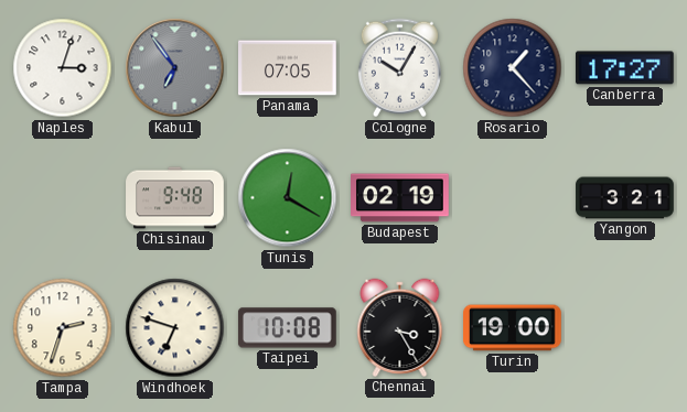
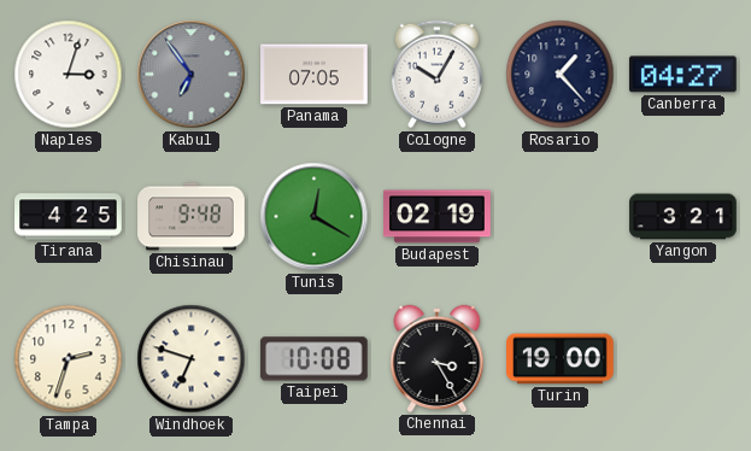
Canberra: 17:27 -> 04:27
Tirana: none -> 4:25
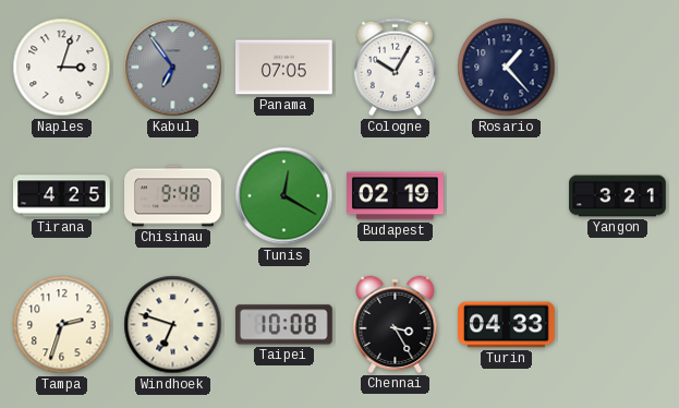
Canberra: 04:27 -> none
Turin: 19:00 -> 04:33
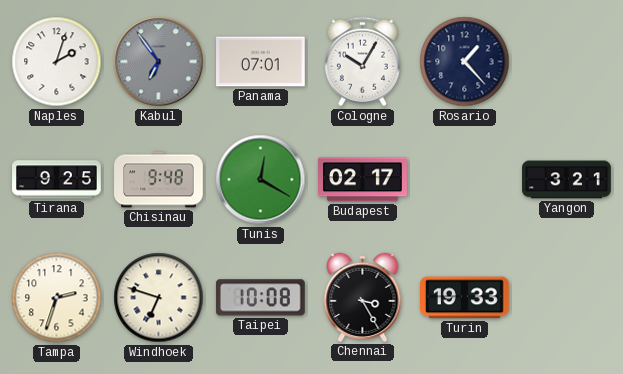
Naples: 3:03 -> 2:03
Panama: 07:05 -> 07:01
Tirana: 4:25 -> 9:25
Budapest: 02:19 -> 02:17
Turin: 04:33 -> 19:33
